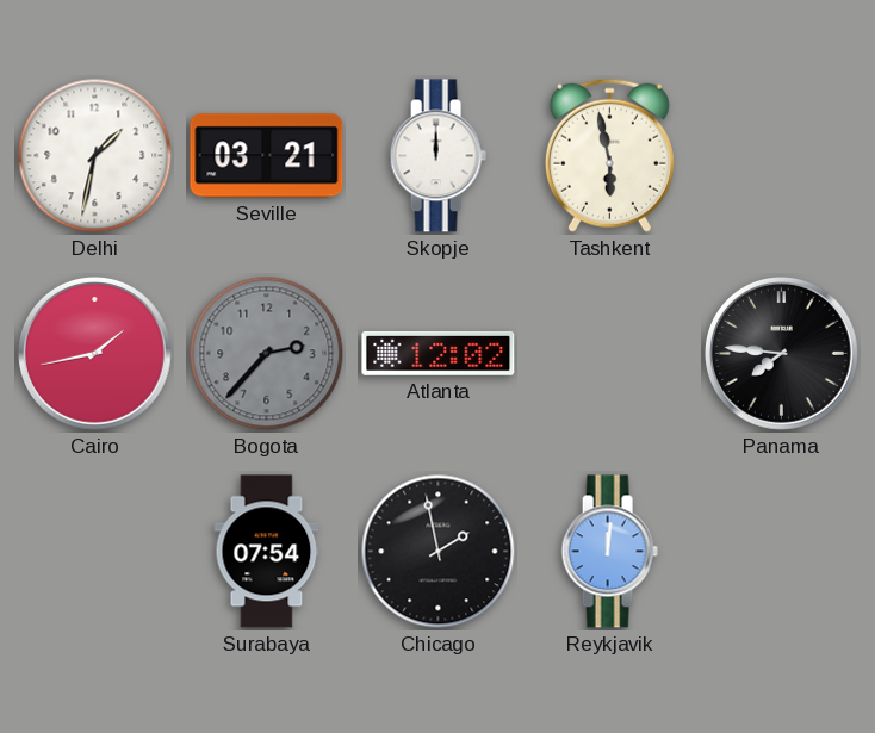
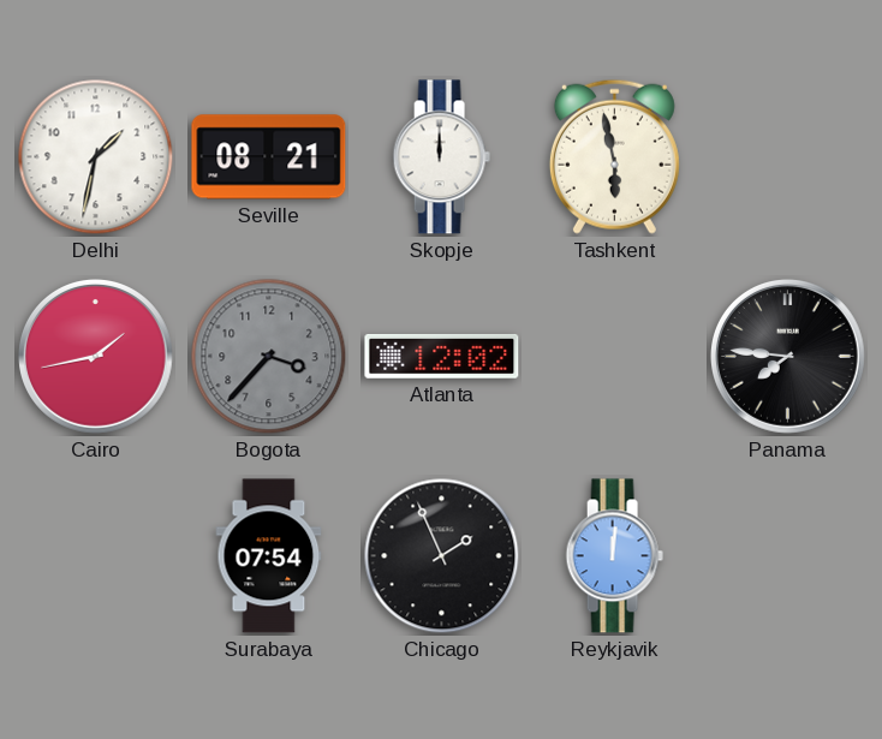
Seville: 03:21 -> 08:21
Bogota: 2:37 -> 3:37
Chicago: 1:58 -> 1:56
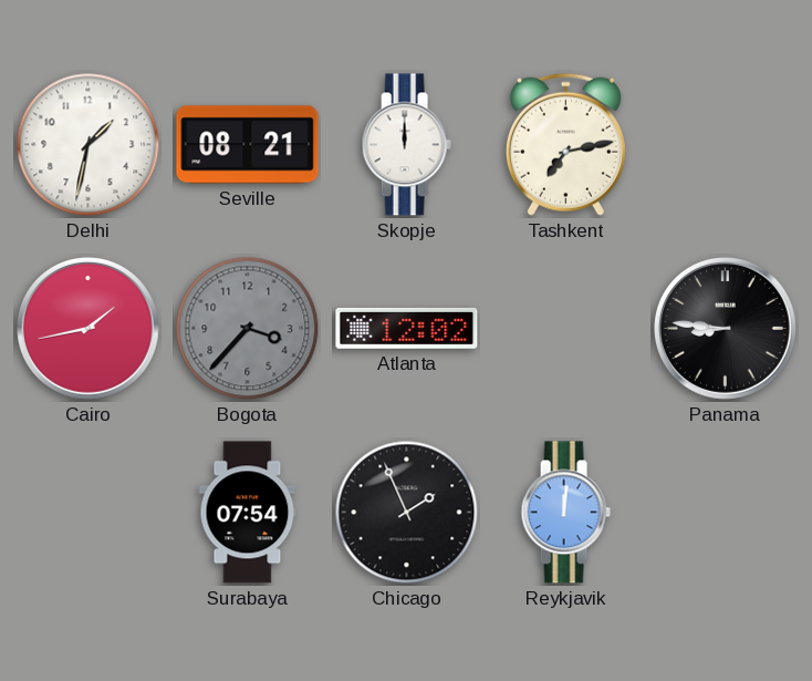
Tashkent: 5:58 -> 7:13
Panama: 7:46 -> 8:46
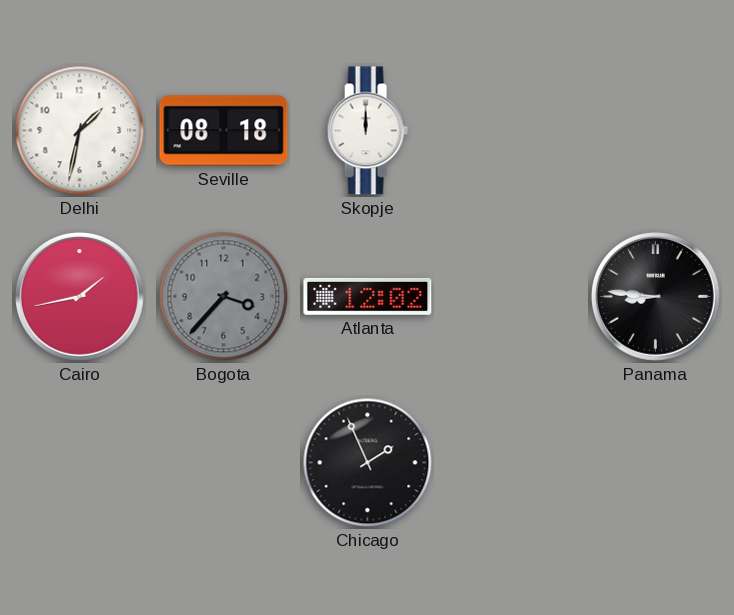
Seville: 08:21 -> 08:18
Tashkent: 7:13 -> none
Surabaya: 07:54 -> none
Reykjavik: 12:01 -> none
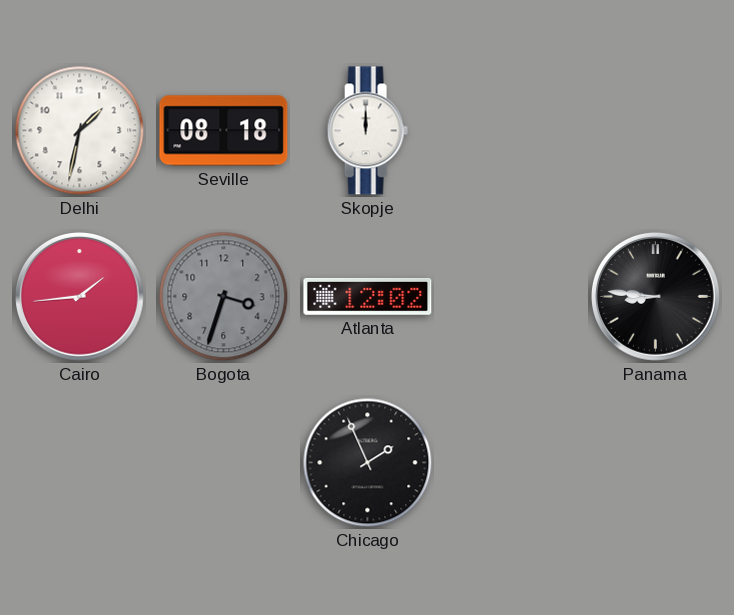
Cairo: 1:43 -> 1:44
Bogota: 3:37 -> 3:33
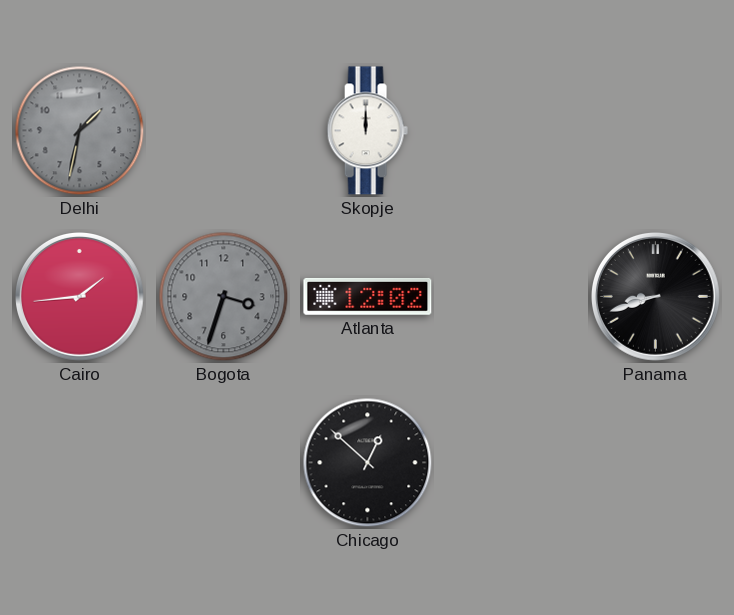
Delhi dial: white -> grey
Seville: 08:18 -> none
Panama: 8:46 -> 8:42
Chicago: 1:56 -> 12:52
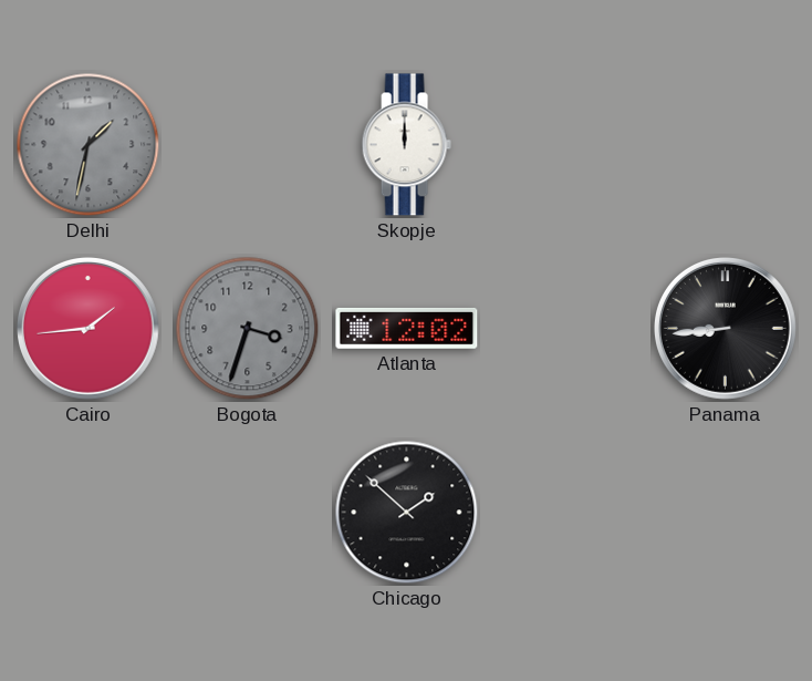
Panama: 8:42 -> 8:44
Chicago: 12:52 -> 1:52
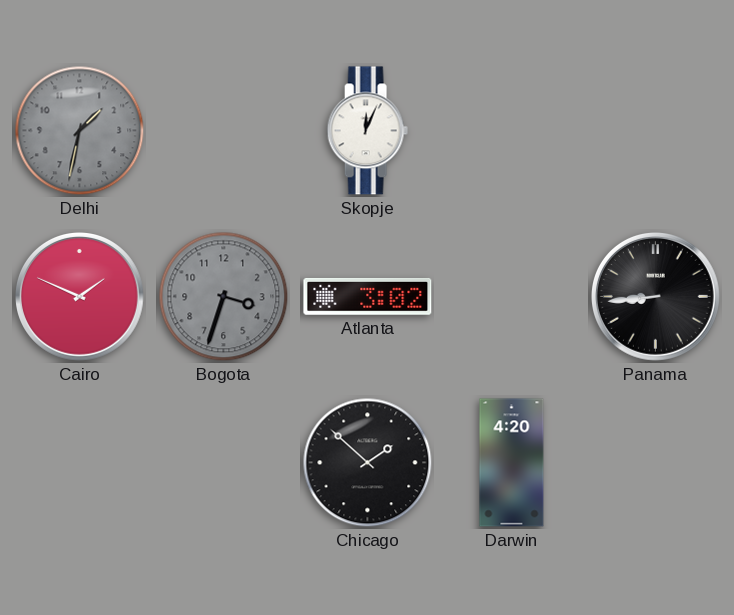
Skopje: 12:00 -> 12:04
Cairo: 1:44 -> 1:49
Atlanta: 12:02 -> 3:02
Darwin: none -> 4:20
